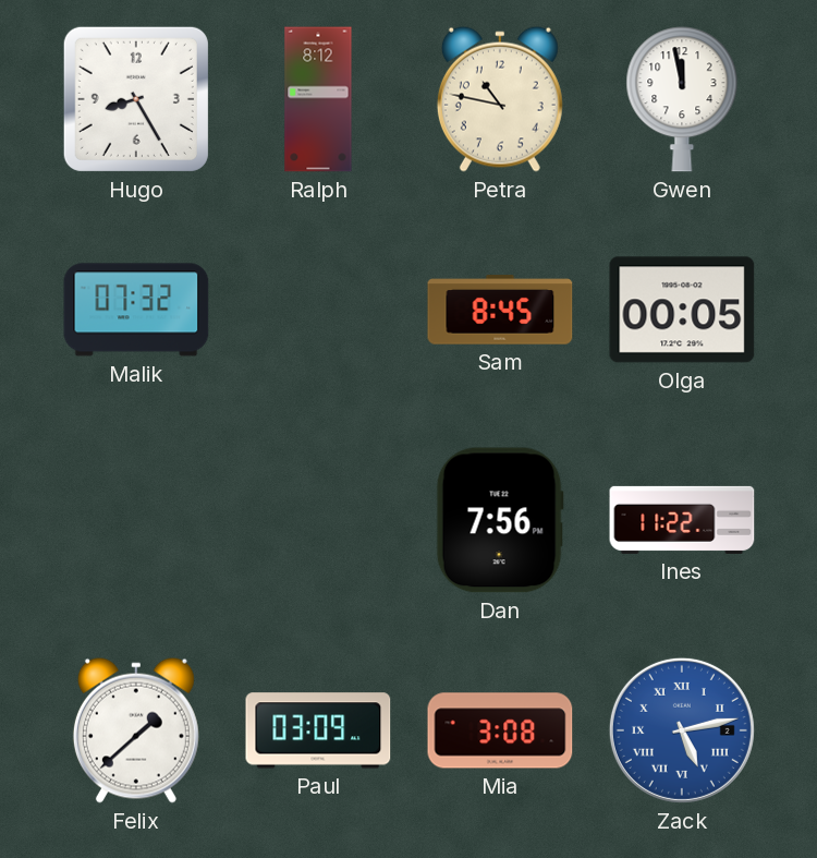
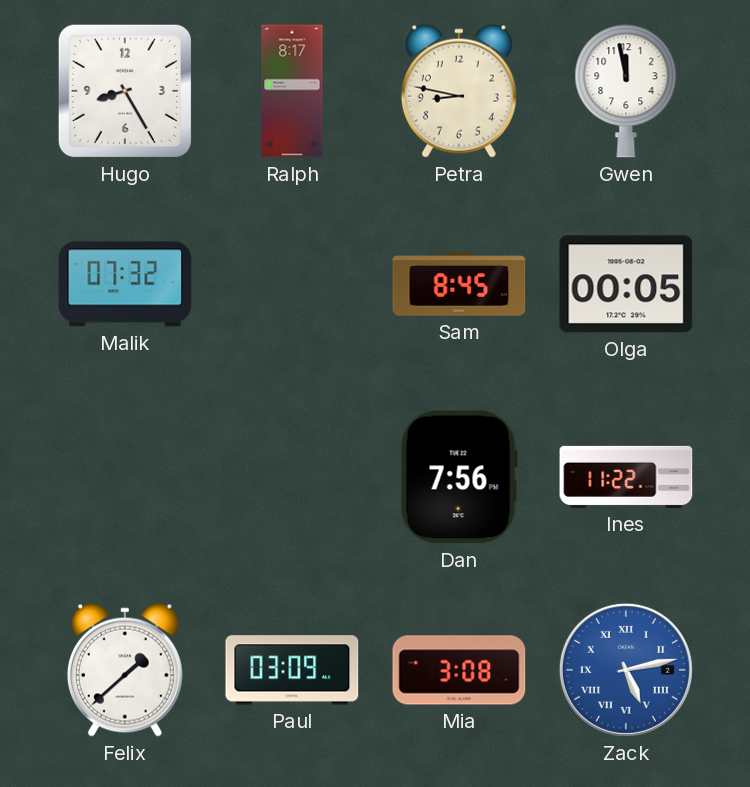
Ralph: 8:12 -> 8:17
Petra: 10:47 -> 8:47
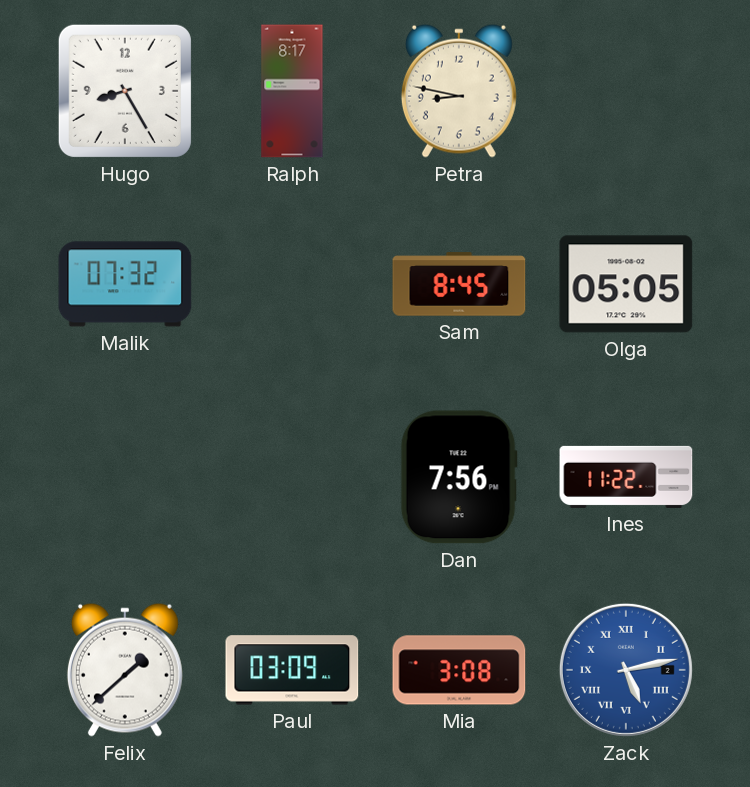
Gwen: 11:58 -> none
Olga: 00:05 -> 05:05
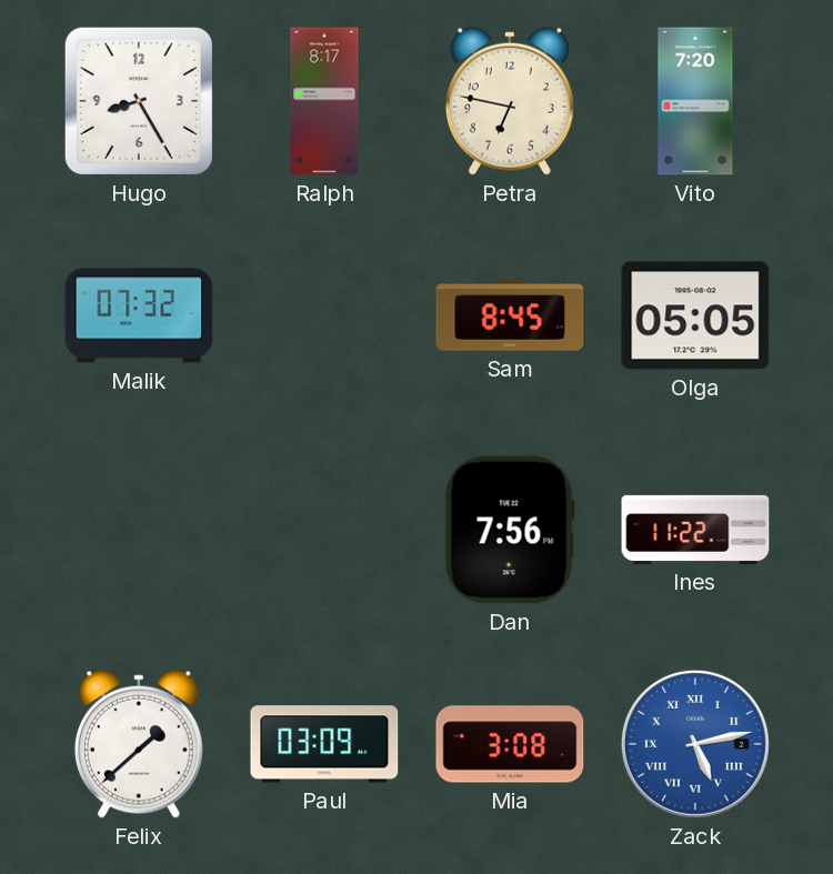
Petra: 8:47 -> 6:47
Vito: none -> 7:20
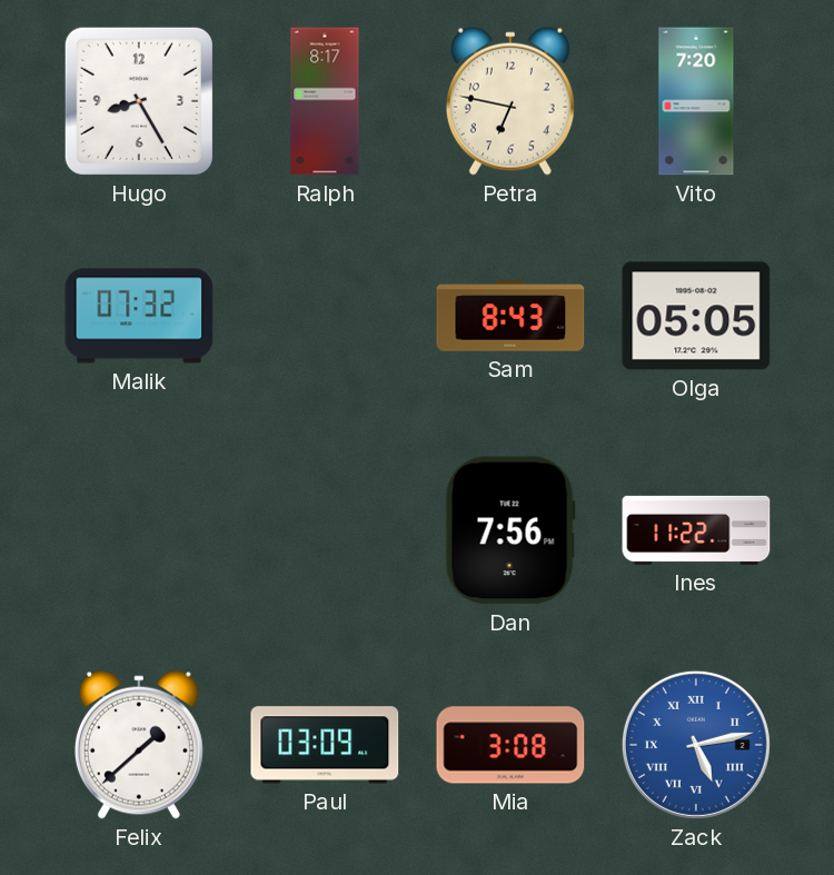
Sam: 8:45 -> 8:43
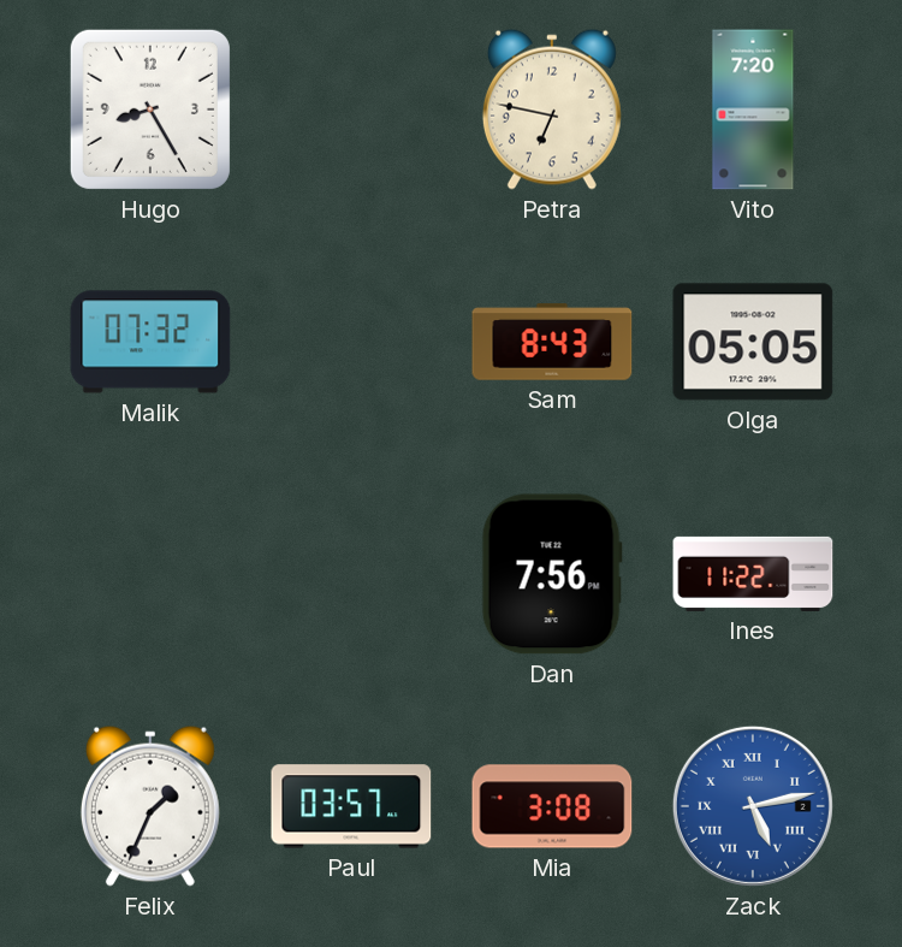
Ralph: 8:17 -> none
Felix: 1:38 -> 1:34
Paul: 03:09 -> 03:57
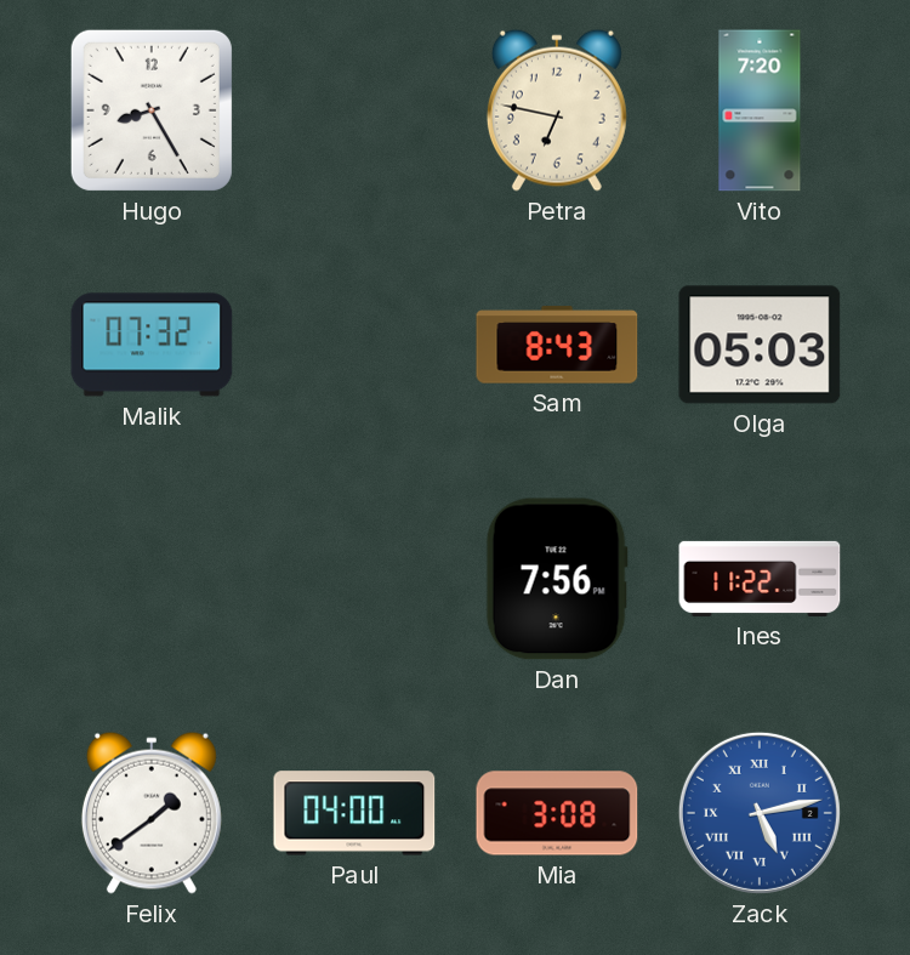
Olga: 05:05 -> 05:03
Felix: 1:34 -> 1:39
Paul: 03:57 -> 04:00
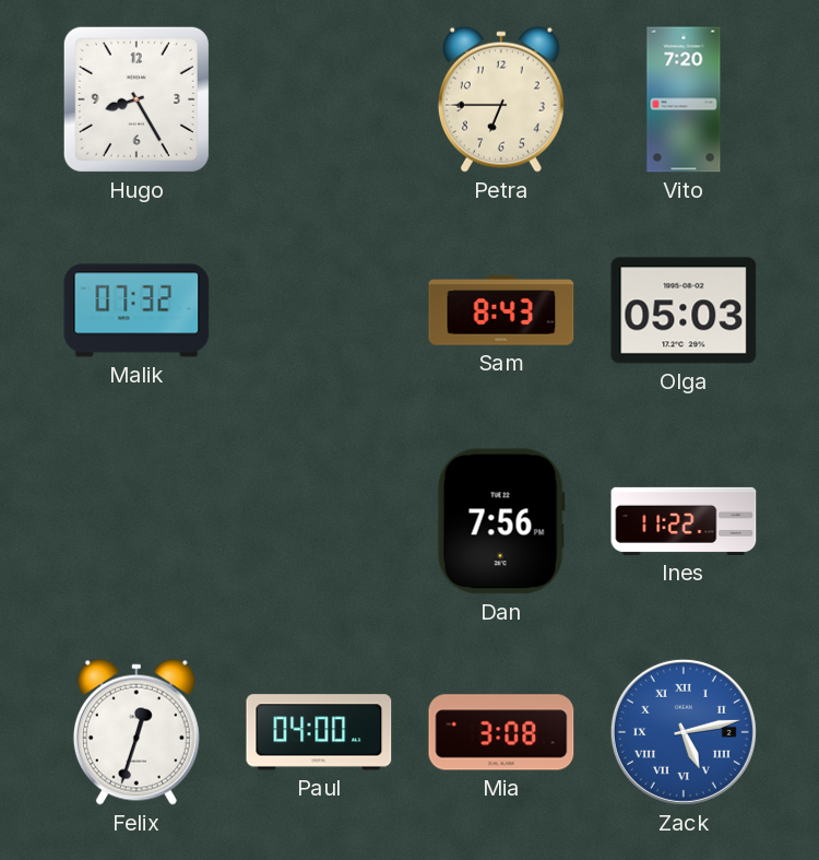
Petra: 6:47 -> 6:45
Felix: 1:39 -> 12:33
